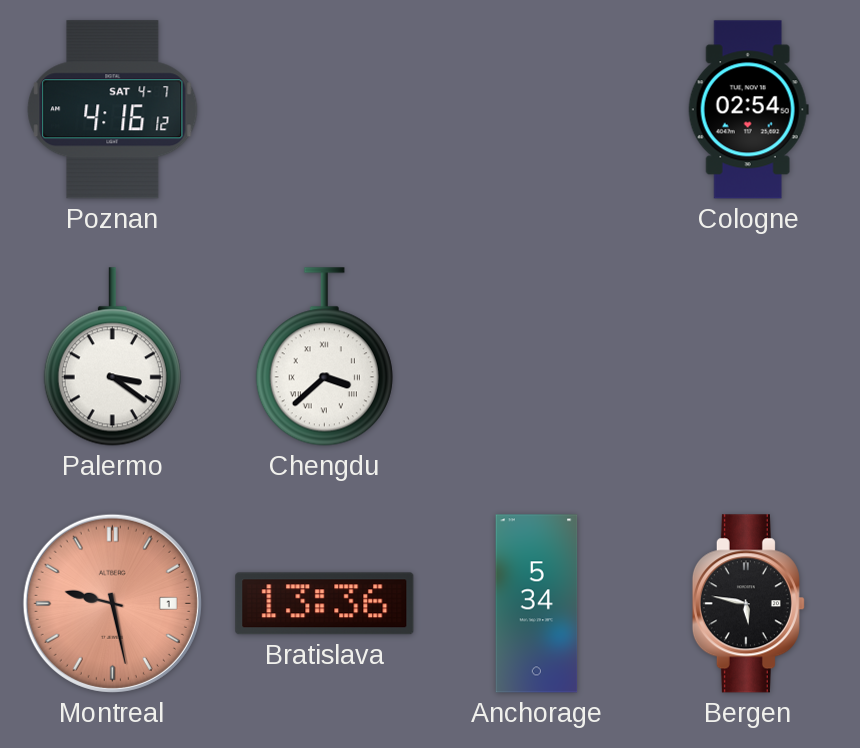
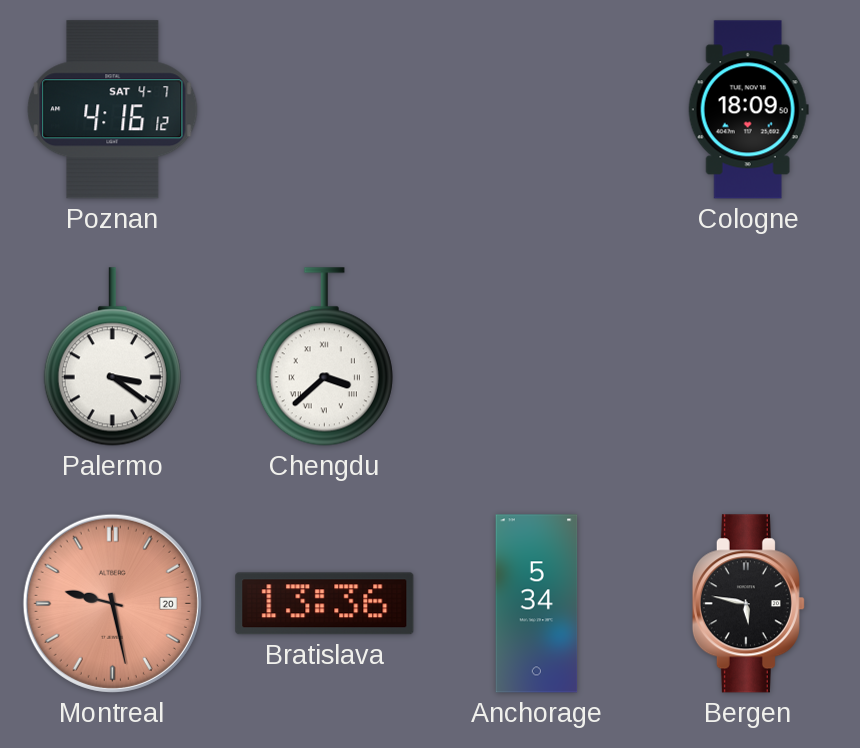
Cologne: 02:54 -> 18:09
Montreal date: 1 -> 20
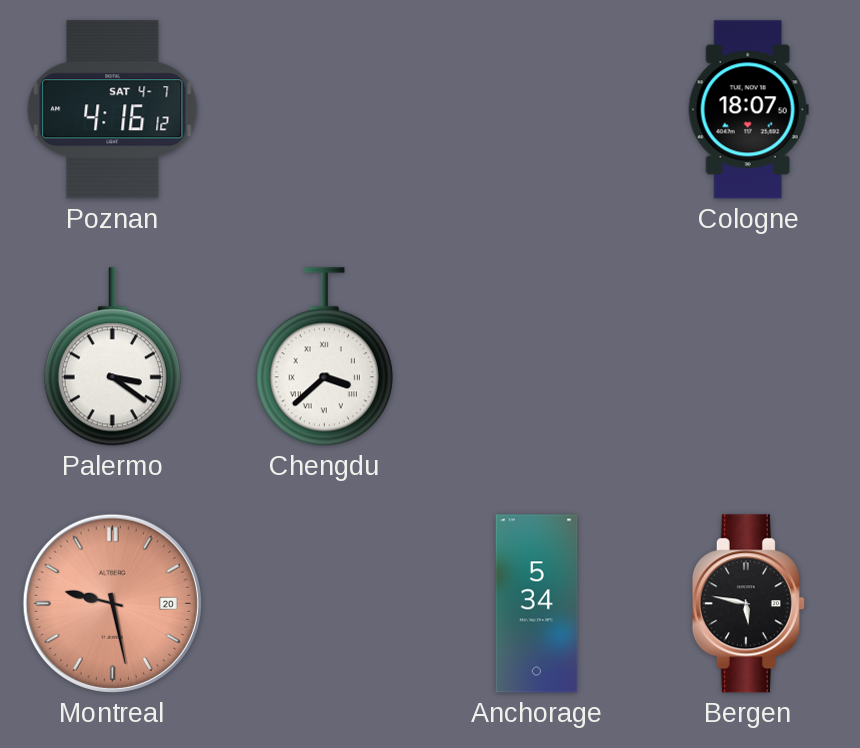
Cologne: 18:09 -> 18:07
Bratislava: 13:36 -> none
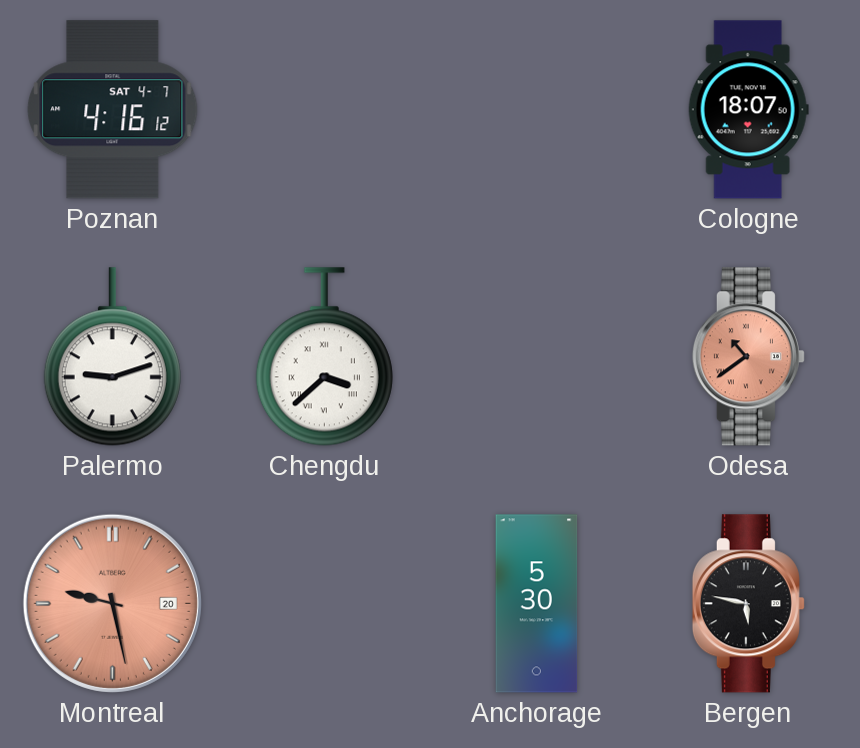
Palermo: 3:21 -> 9:12
Odesa: none -> 10:39
Anchorage: 5:34 -> 5:30
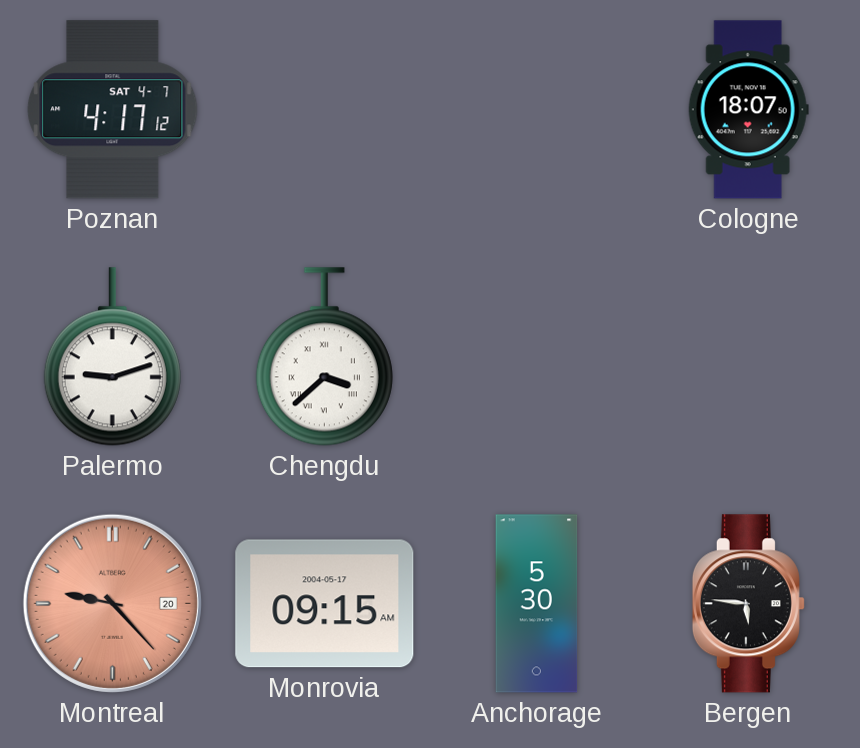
Poznan: 4:16 -> 4:17
Odesa: 10:39 -> none
Montreal: 9:28 -> 9:23
Monrovia: none -> 09:15
Bergen: 5:47 -> 5:46
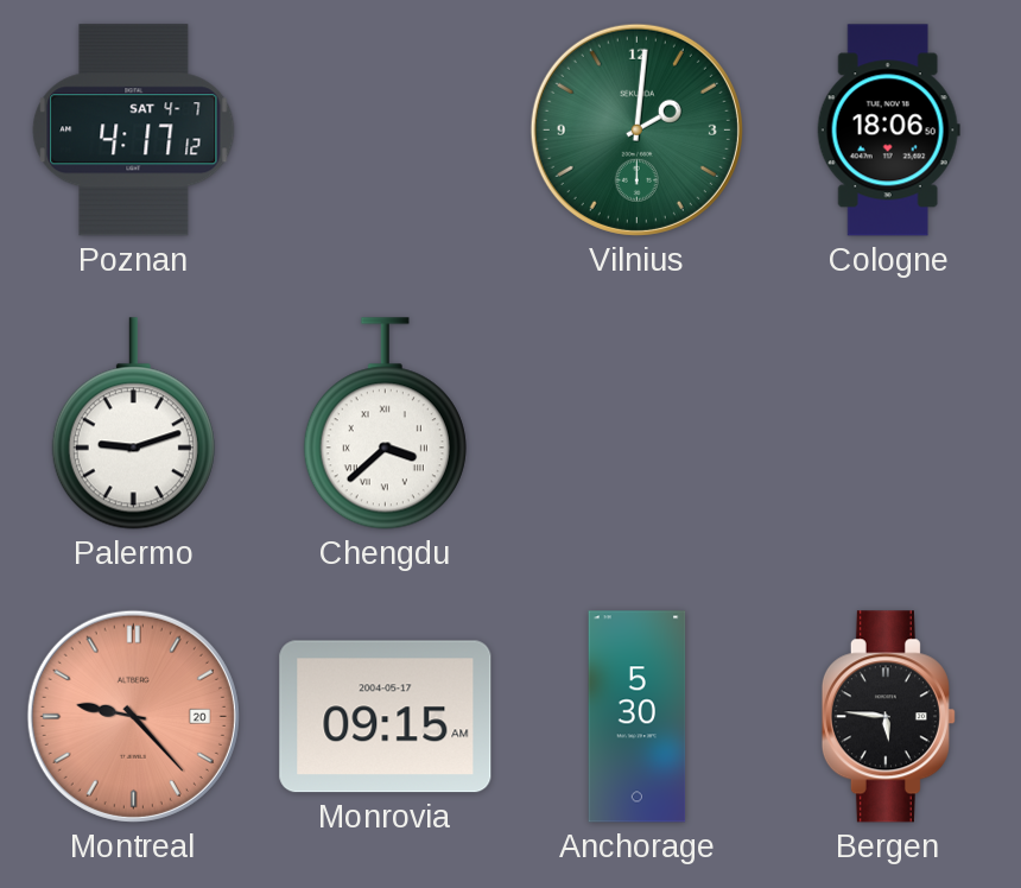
Vilnius: none -> 2:01
Cologne: 18:07 -> 18:06
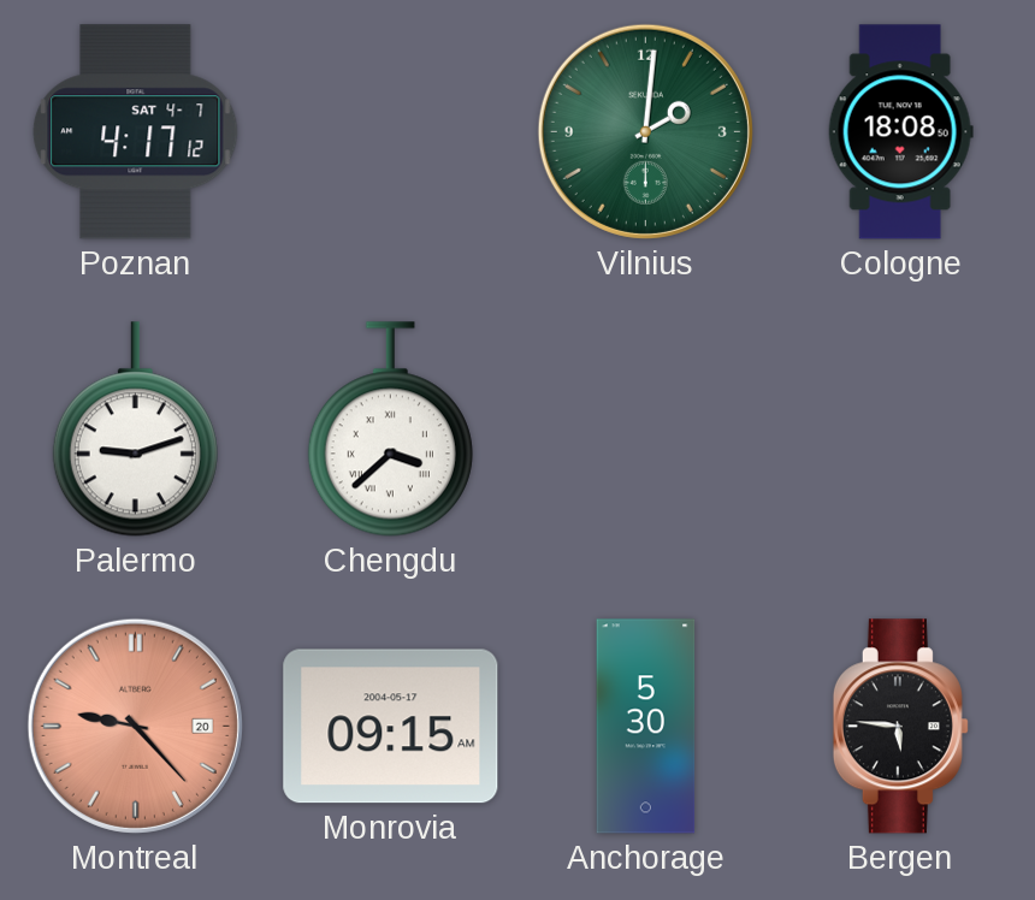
Cologne: 18:06 -> 18:08
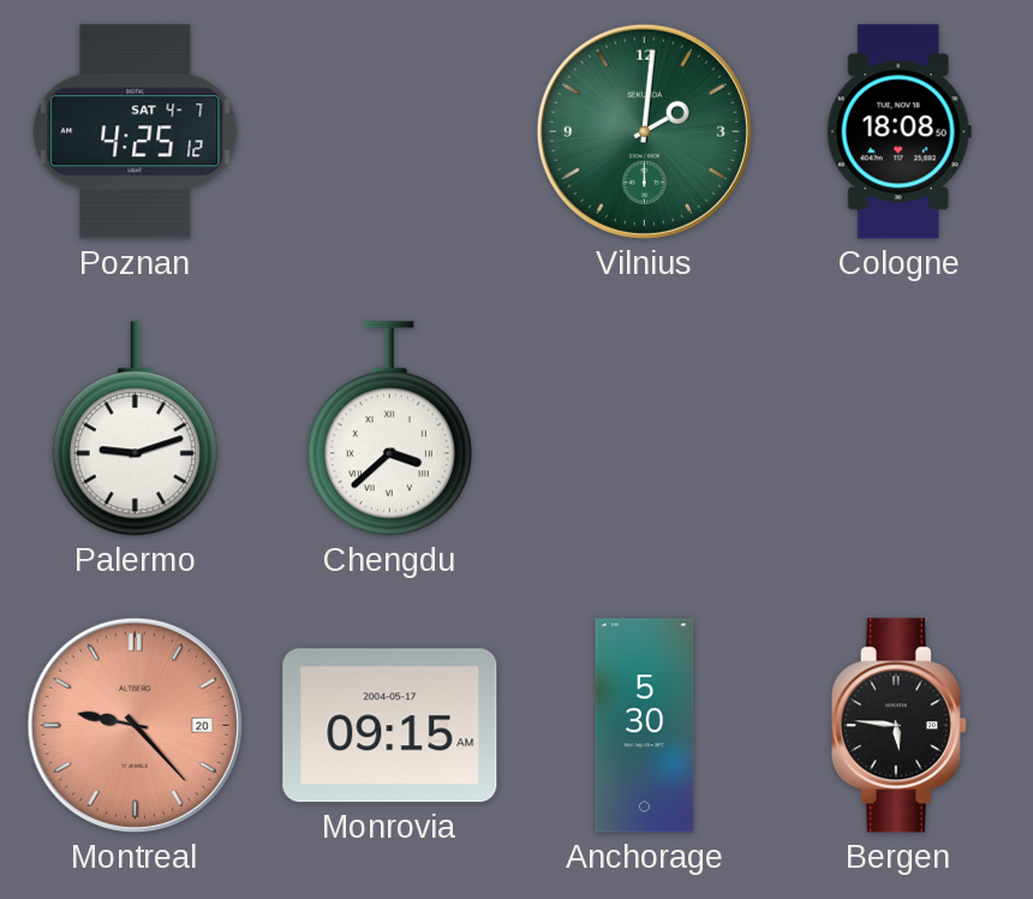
Poznan: 4:17 -> 4:25
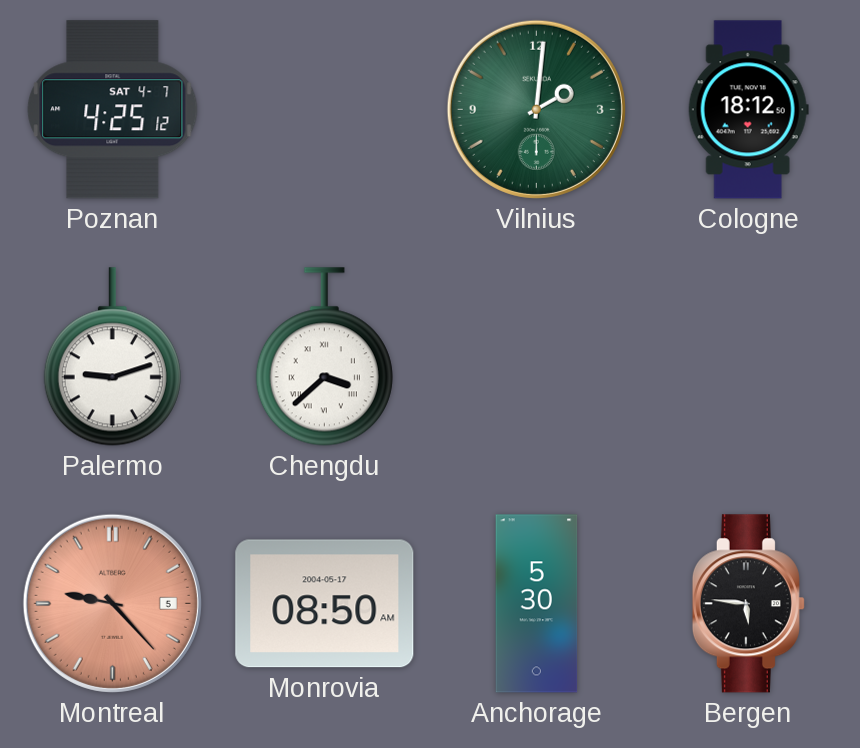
Cologne: 18:08 -> 18:12
Montreal date: 20 -> 5
Monrovia: 09:15 -> 08:50
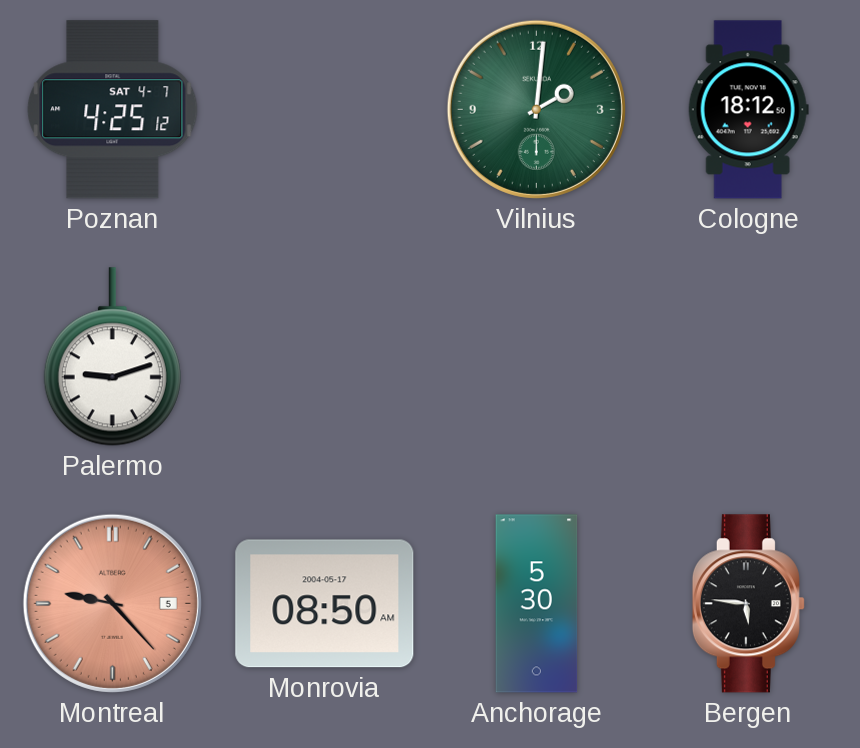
Chengdu: 3:38 -> none
